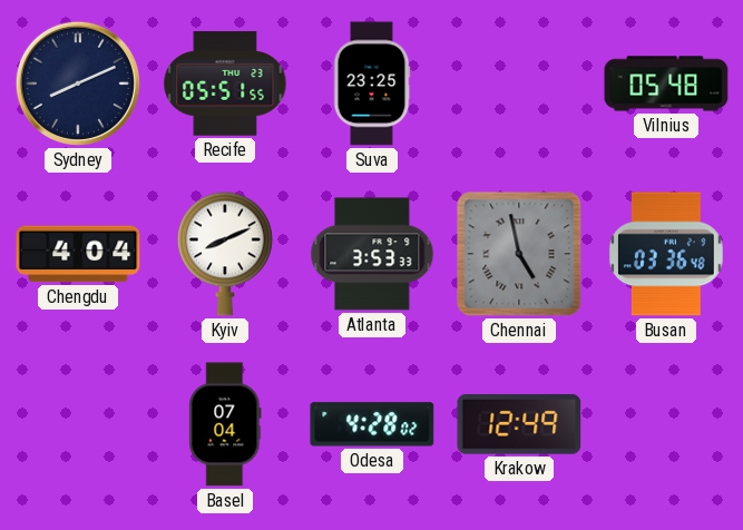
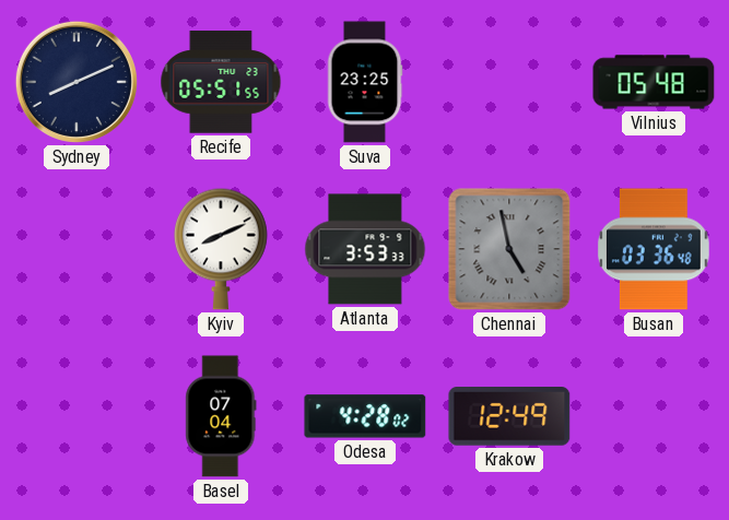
Chengdu: 4:04 -> none
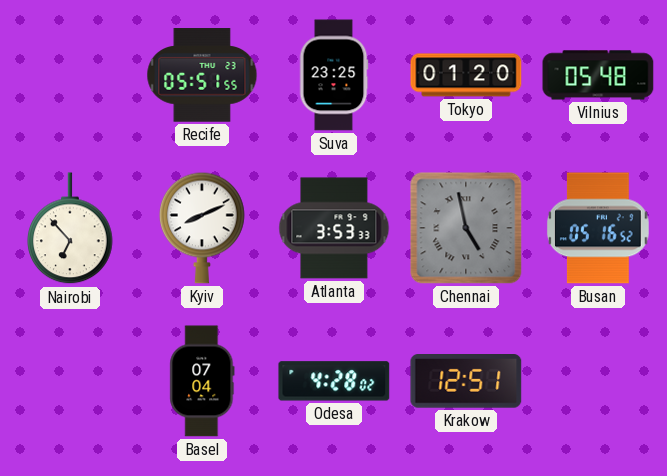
Sydney: 8:11 -> none
Tokyo: none -> 01:20
Nairobi: none -> 6:53
Busan: 03:36 -> 05:16
Krakow: 12:49 -> 12:51
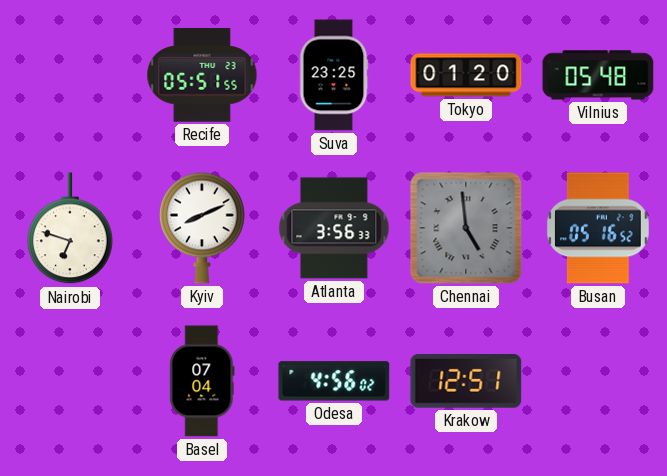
Nairobi: 6:53 -> 6:48
Atlanta: 3:53 -> 3:56
Chennai: 4:58 -> 4:59
Odesa: 4:28 -> 4:56
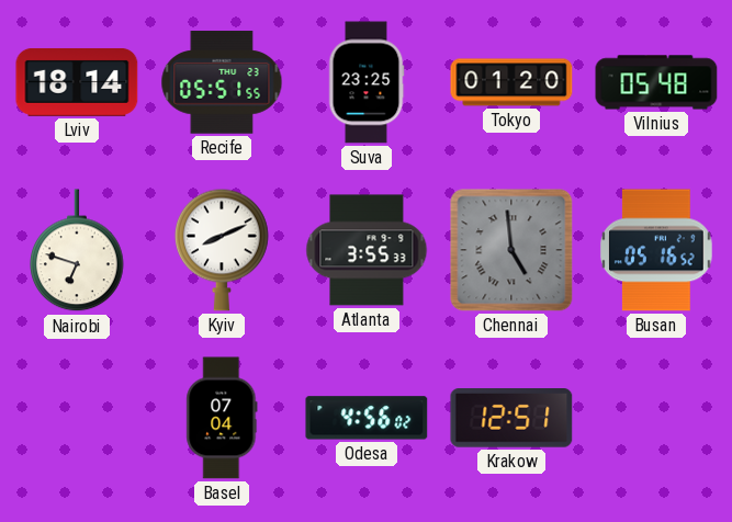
Lviv: none -> 18:14
Atlanta: 3:56 -> 3:55
